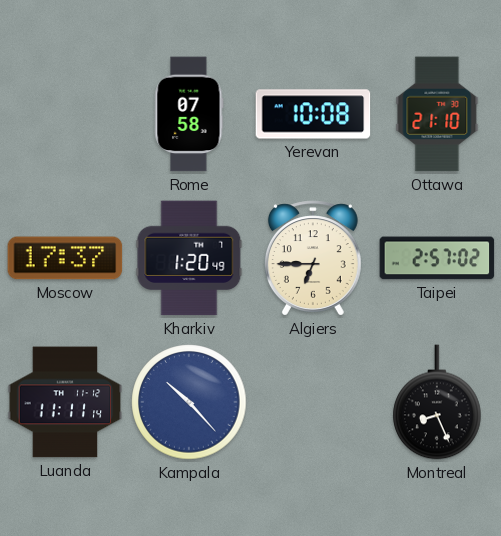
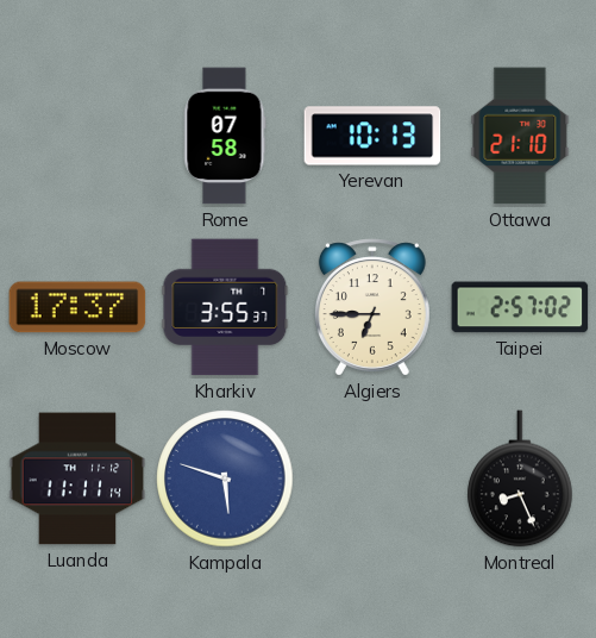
Yerevan: 10:08 -> 10:13
Kharkiv: 1:20 -> 3:55
Kampala: 10:23 -> 5:48
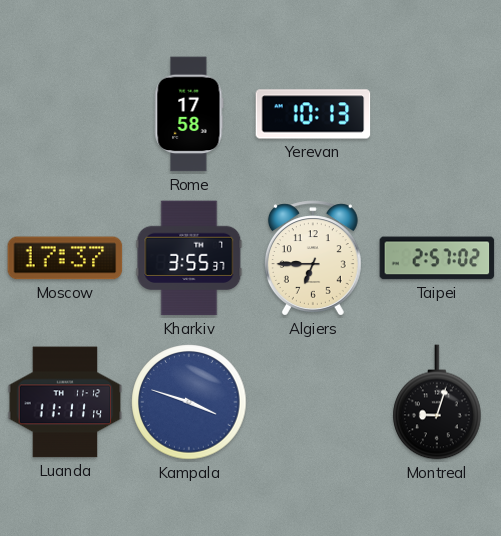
Rome: 07:58 -> 17:58
Ottawa: 21:10 -> none
Kampala: 5:48 -> 3:48
Montreal: 8:26 -> 9:03
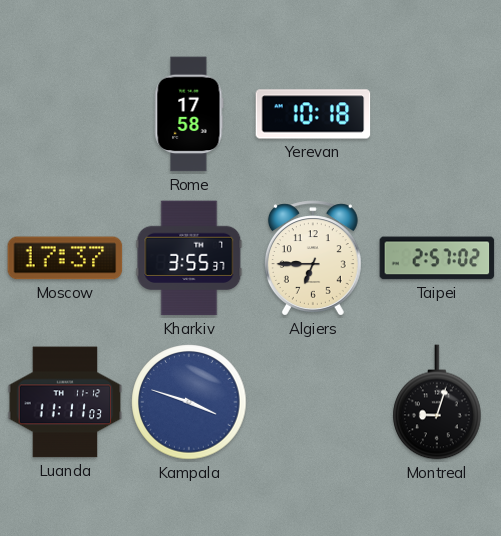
Yerevan: 10:13 -> 10:18
Luanda: 11:11:14 -> 11:11:03
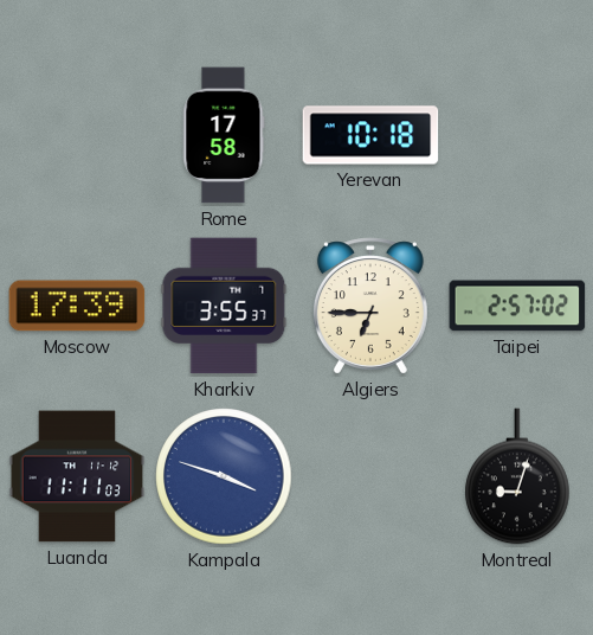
Moscow: 17:37 -> 17:39
